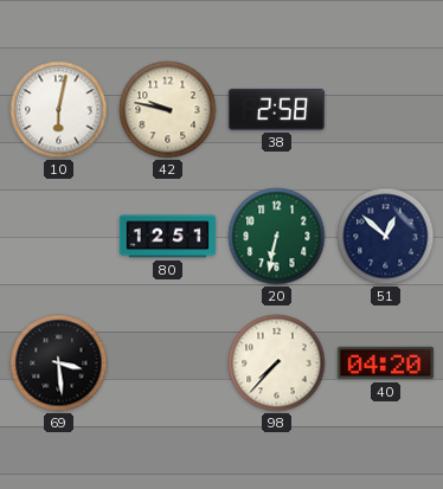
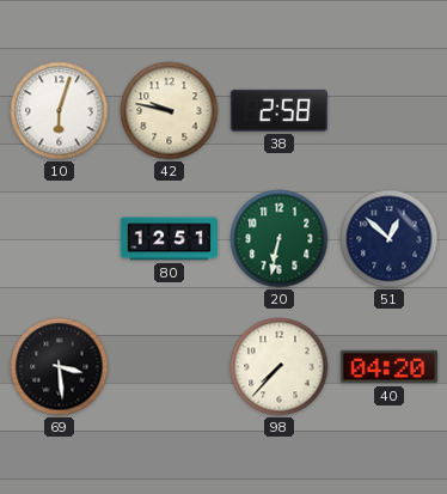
10: 6:02 -> 6:03
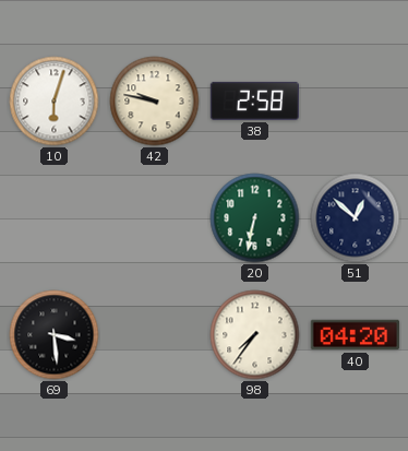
80: 12:51 -> none
98: 7:37 -> 7:36
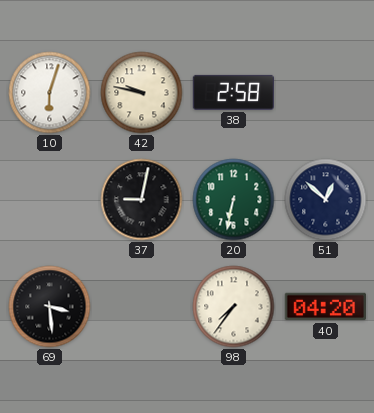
37: none -> 9:02
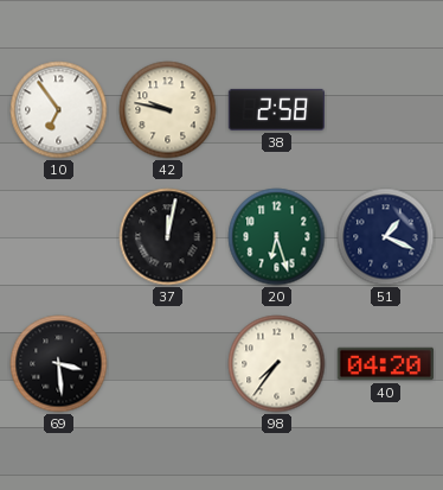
10: 6:03 -> 6:54
37: 9:02 -> 12:02
20: 6:32 -> 6:27
51: 12:52 -> 1:19
